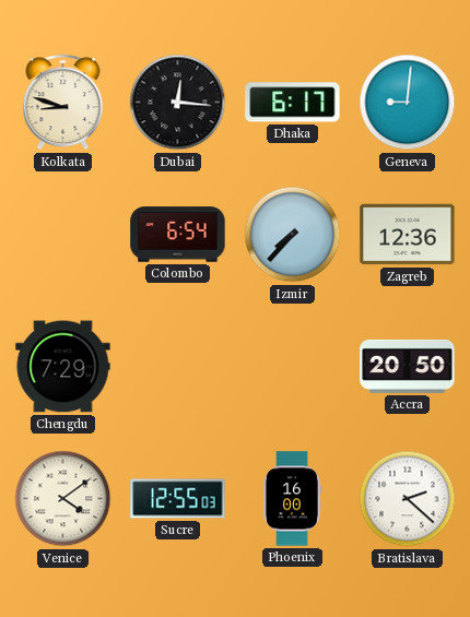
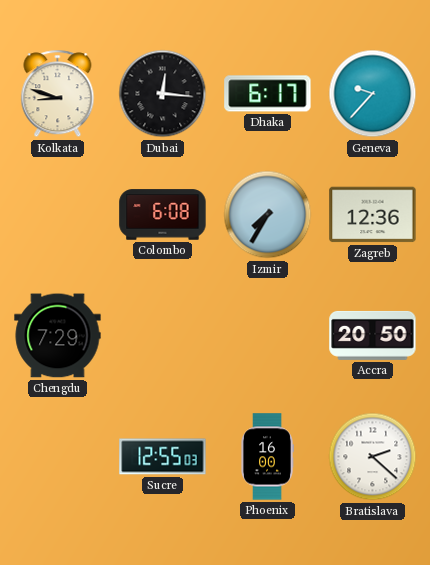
Geneva: 9:01 -> 9:37
Colombo: 6:54 -> 6:08
Izmir: 7:37 -> 7:35
Venice: 4:09 -> none
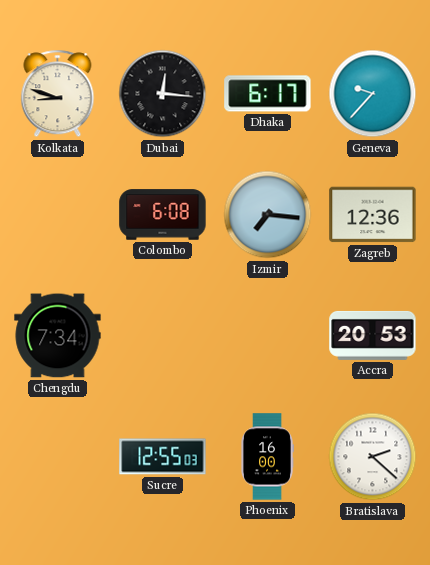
Izmir: 7:35 -> 7:16
Chengdu: 7:29 -> 7:34
Accra: 20:50 -> 20:53
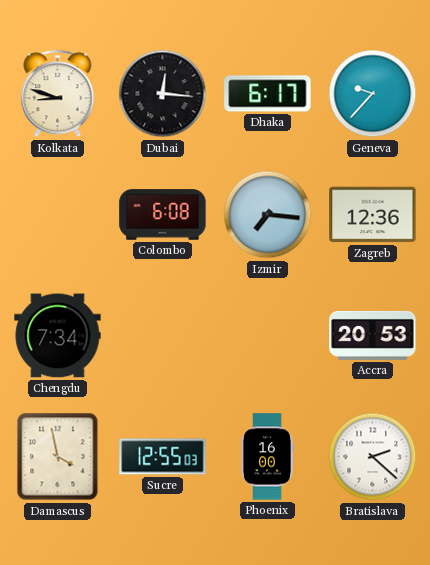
Damascus: none -> 3:58
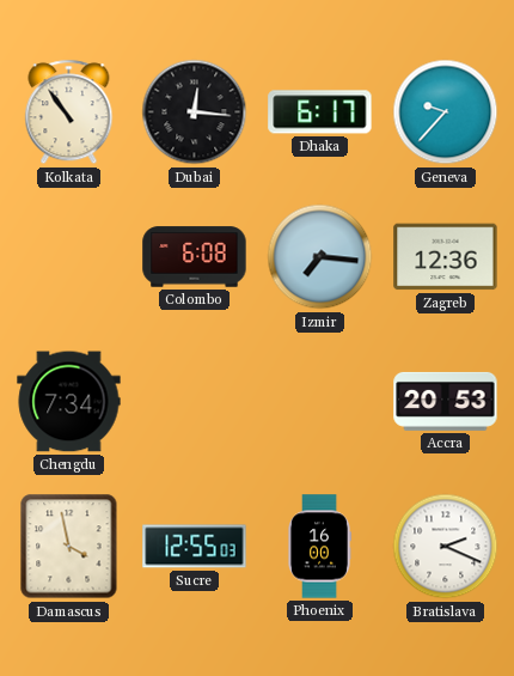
Kolkata: 8:48 -> 10:54
Bratislava: 2:22 -> 2:19
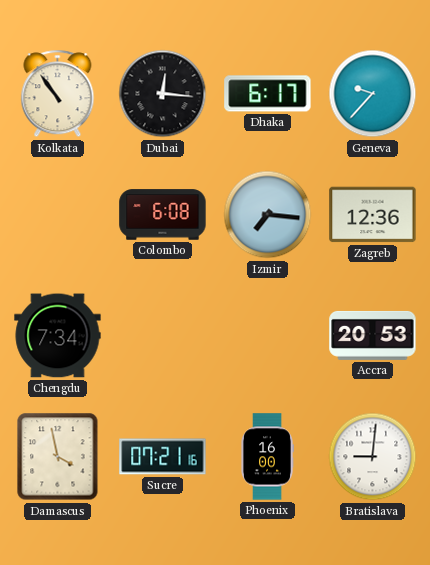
Sucre: 12:55 -> 07:21
Bratislava: 2:19 -> 9:01
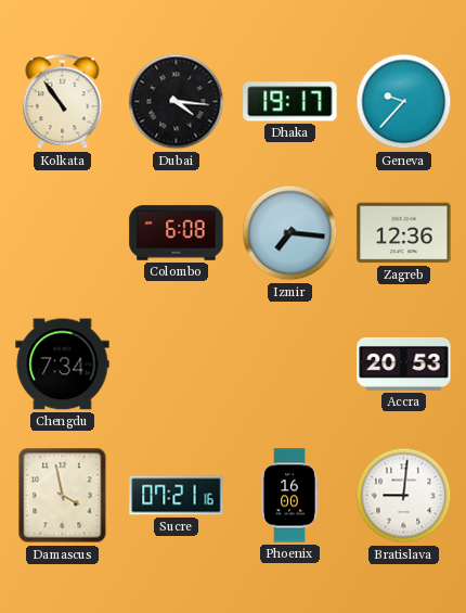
Dubai: 12:16 -> 4:16
Dhaka: 6:17 -> 19:17
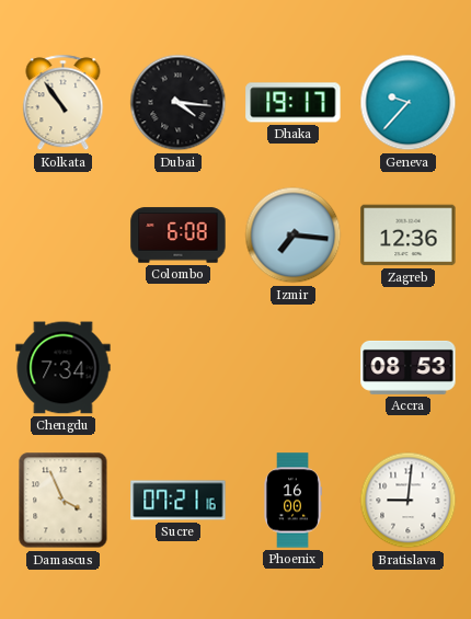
Accra: 20:53 -> 08:53
Damascus: 3:58 -> 3:56
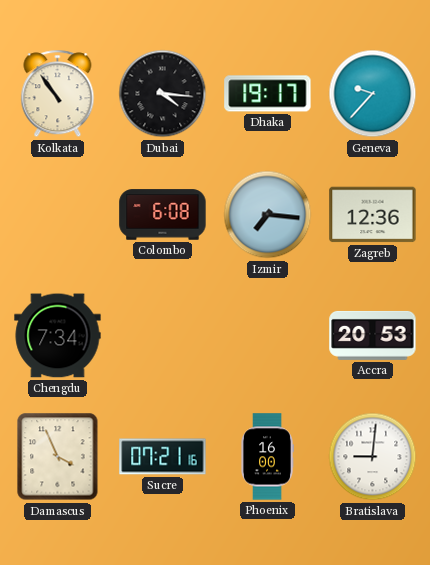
Accra: 08:53 -> 20:53
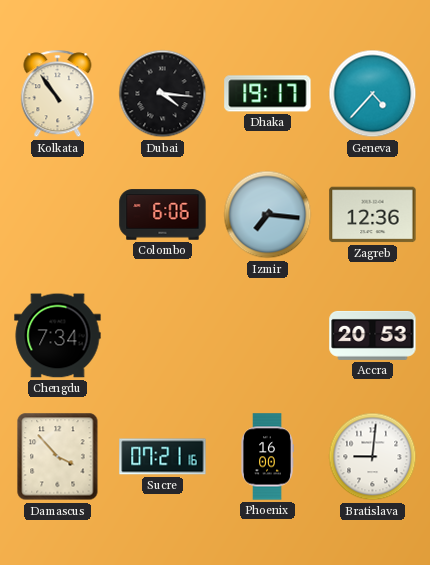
Geneva: 9:37 -> 4:37
Colombo: 6:08 -> 6:06
Damascus: 3:56 -> 3:53
